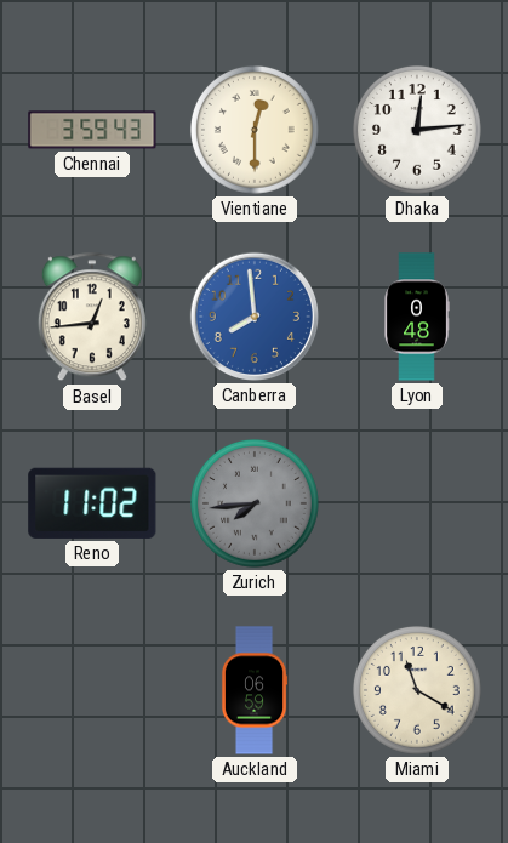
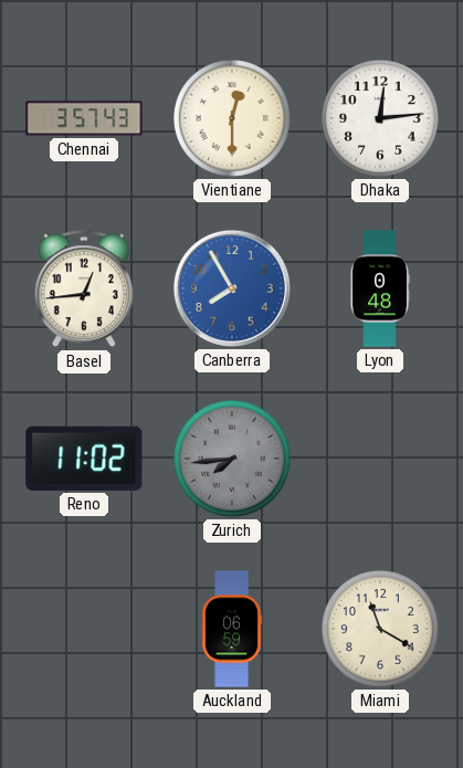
Chennai: 3:59 -> 3:57
Canberra: 7:59 -> 7:55
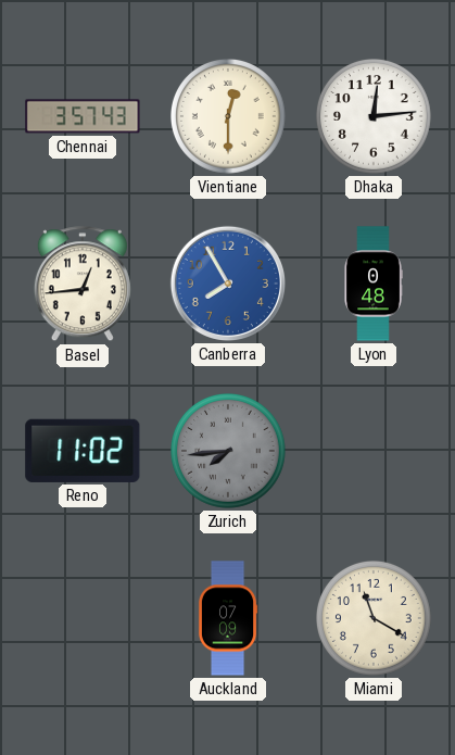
Auckland: 06:59 -> 07:09
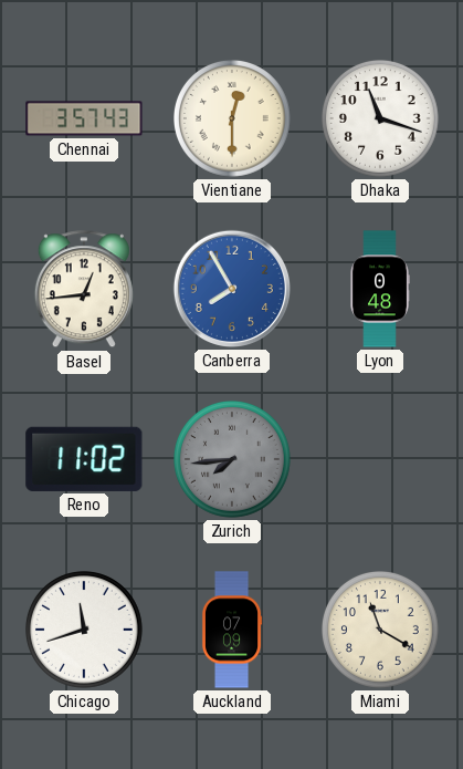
Dhaka: 12:14 -> 11:18
Chicago: none -> 11:42
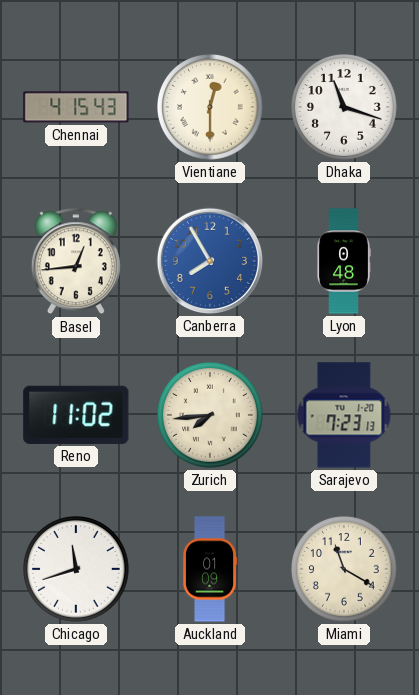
Chennai: 3:57 -> 4:15
Zurich dial: grey -> cream
Sarajevo: none -> 7:23
Auckland: 07:09 -> 01:09
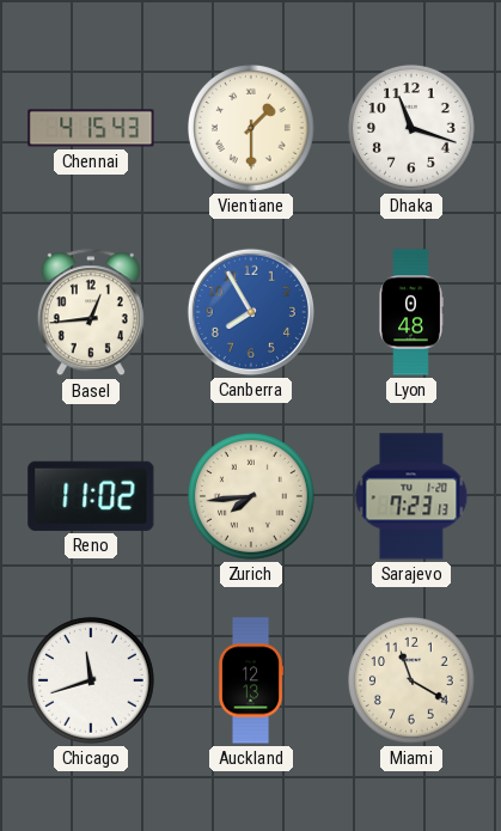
Vientiane: 12:30 -> 1:30
Auckland: 01:09 -> 12:13
